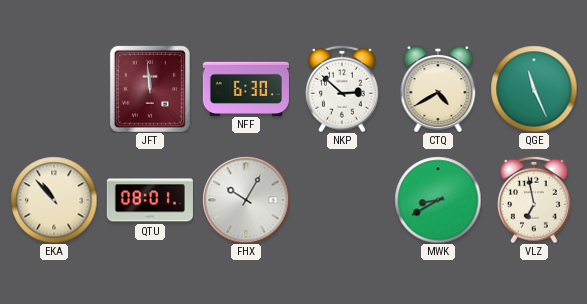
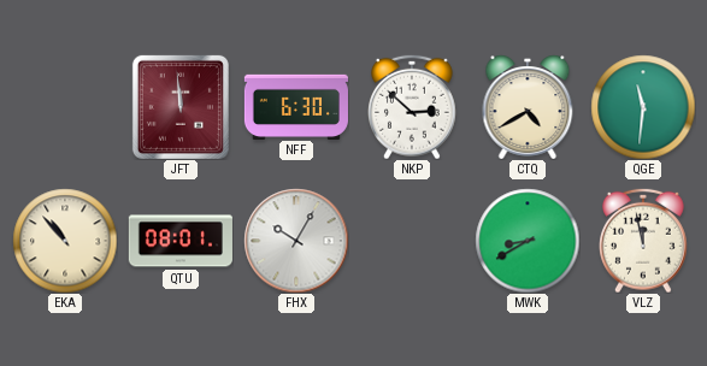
QGE: 11:26 -> 11:31
VLZ: 6:58 -> 11:58
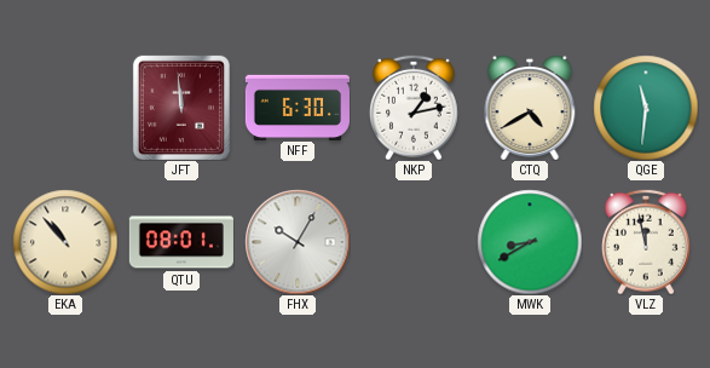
NKP: 2:52 -> 1:13
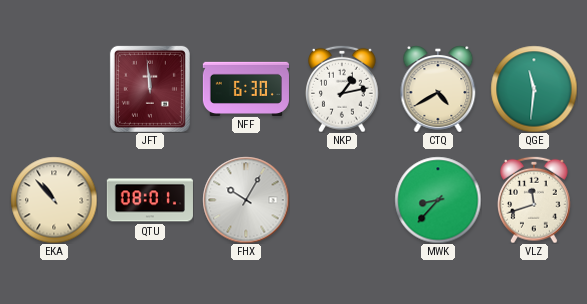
MWK: 8:40 -> 8:37
VLZ: 11:58 -> 11:42
